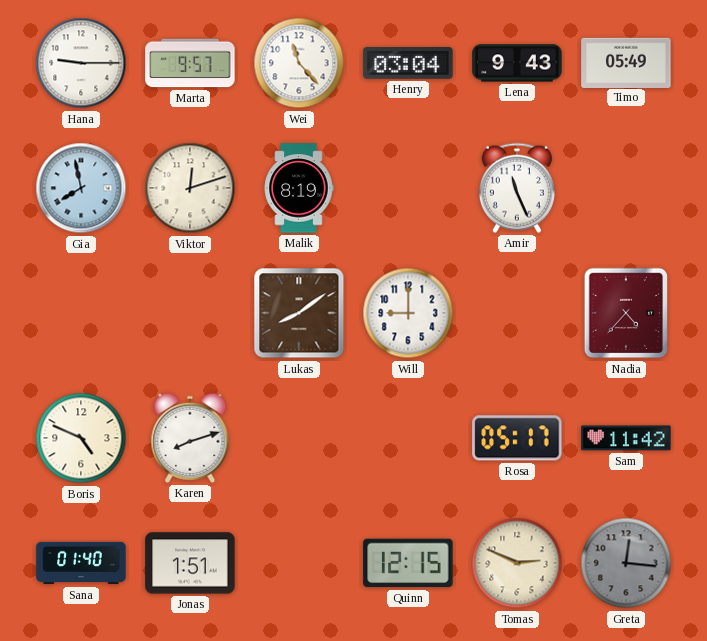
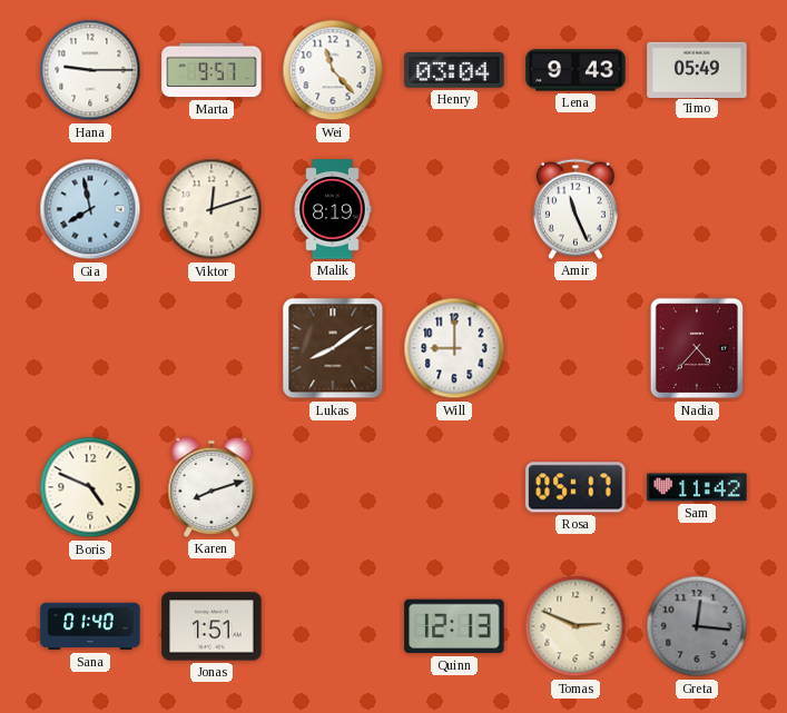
Quinn: 12:15 -> 12:13
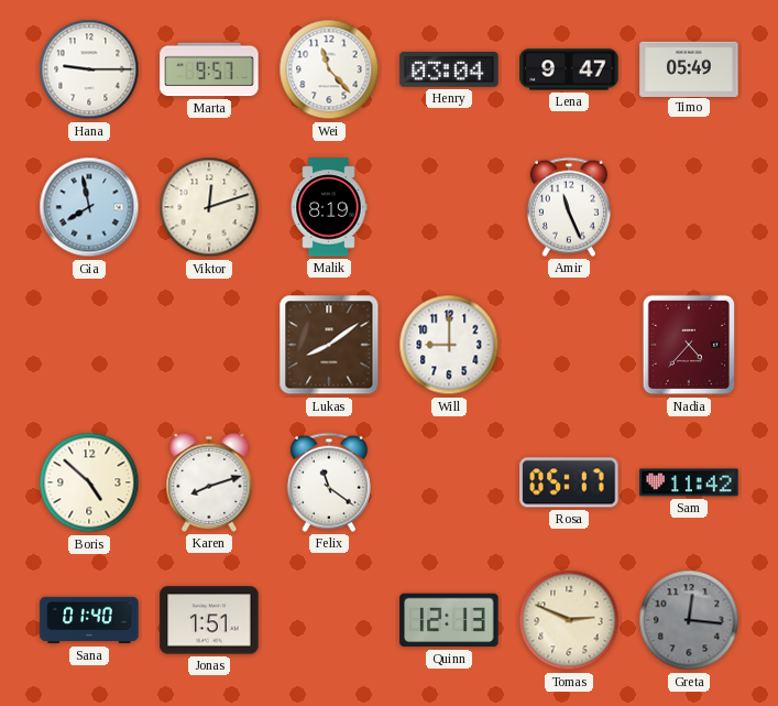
Lena: 9:43 -> 9:47
Boris: 4:49 -> 4:52
Felix: none -> 11:21
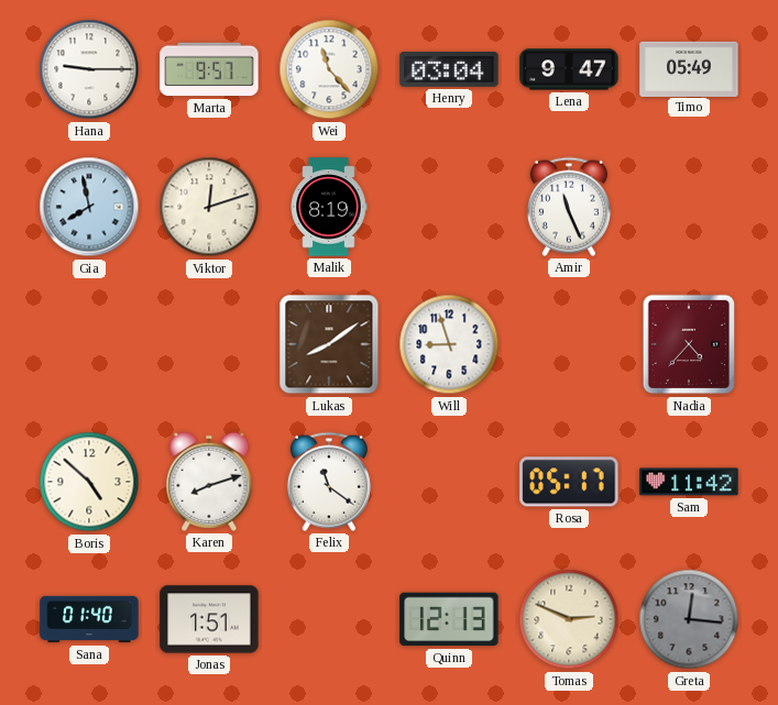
Will: 9:00 -> 8:57
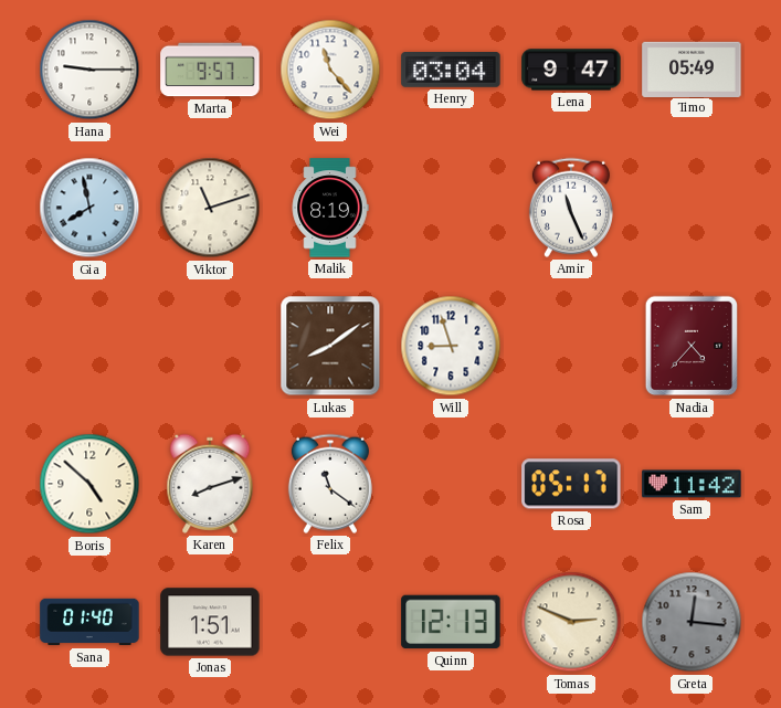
Viktor: 12:12 -> 11:12
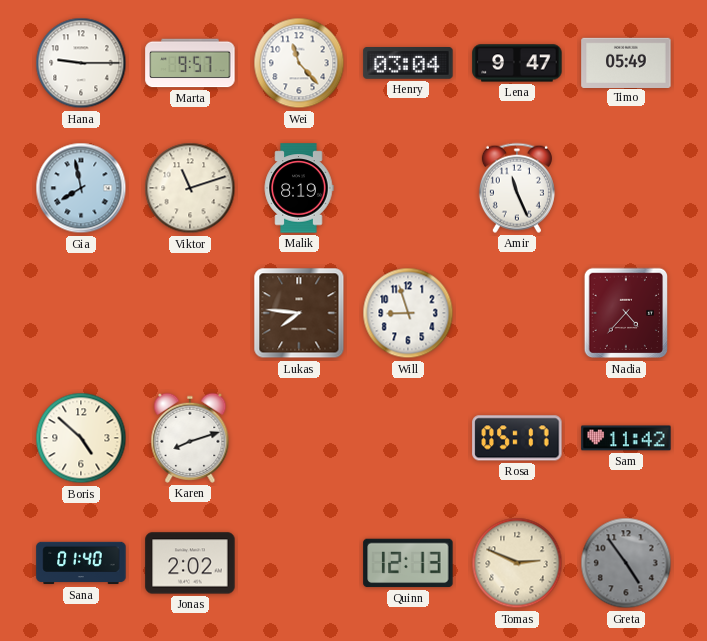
Lukas: 8:09 -> 7:46
Felix: 11:21 -> none
Jonas: 1:51 -> 2:02
Greta: 12:16 -> 4:54
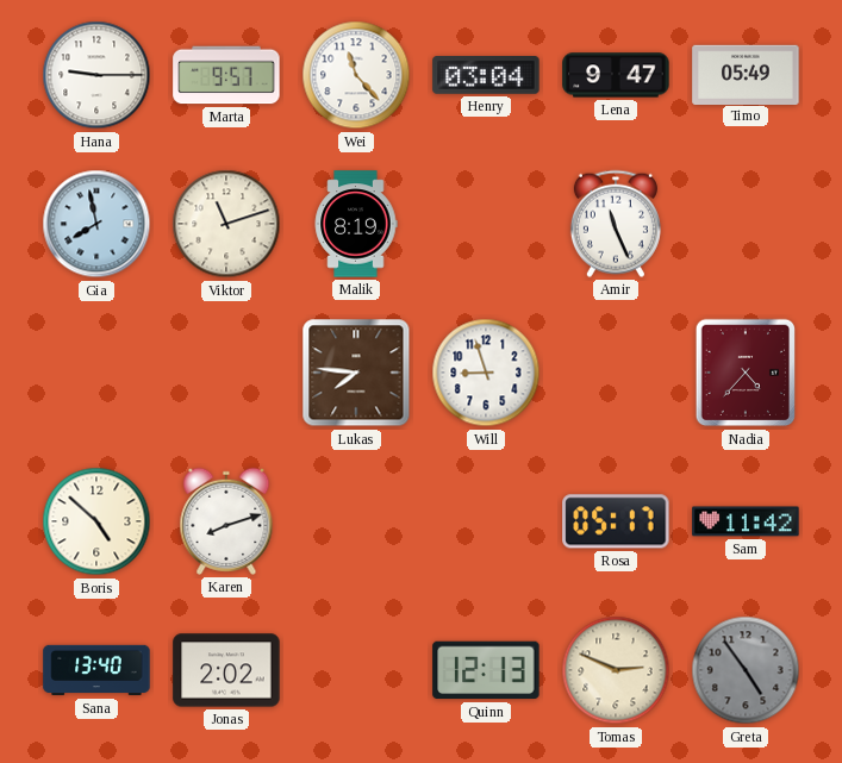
Sana: 01:40 -> 13:40
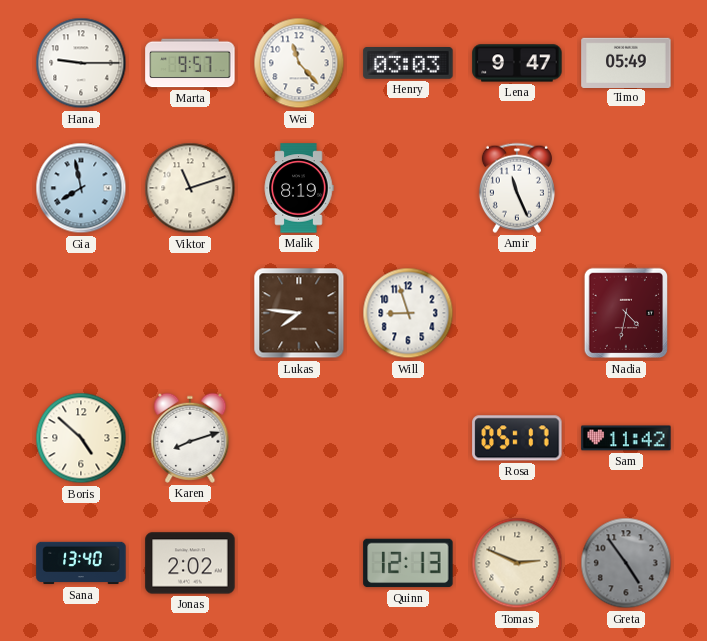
Henry: 03:04 -> 03:03
Nadia: 4:37 -> 4:32
